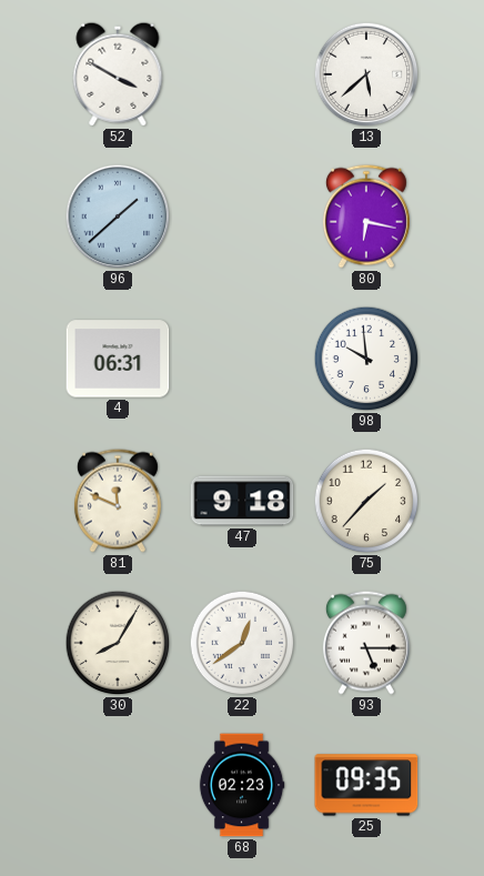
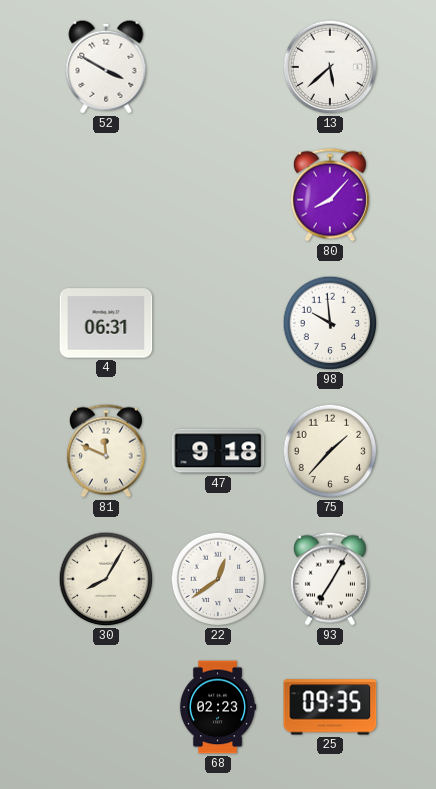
96: 1:38 -> none
80: 6:17 -> 8:07
93: 5:15 -> 7:05
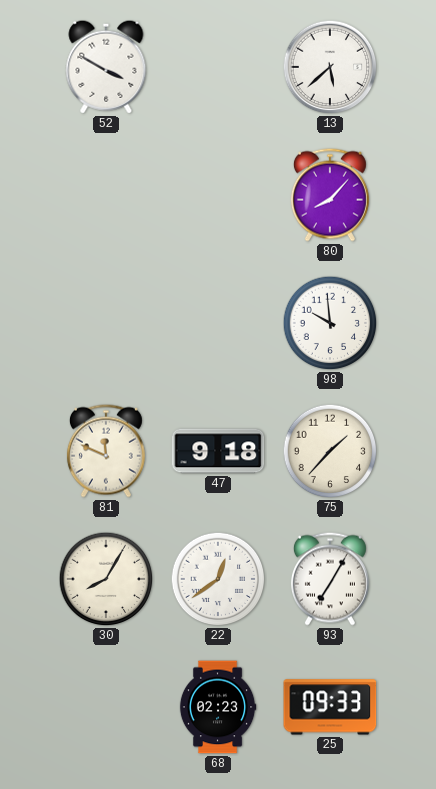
4: 06:31 -> none
25: 09:35 -> 09:33
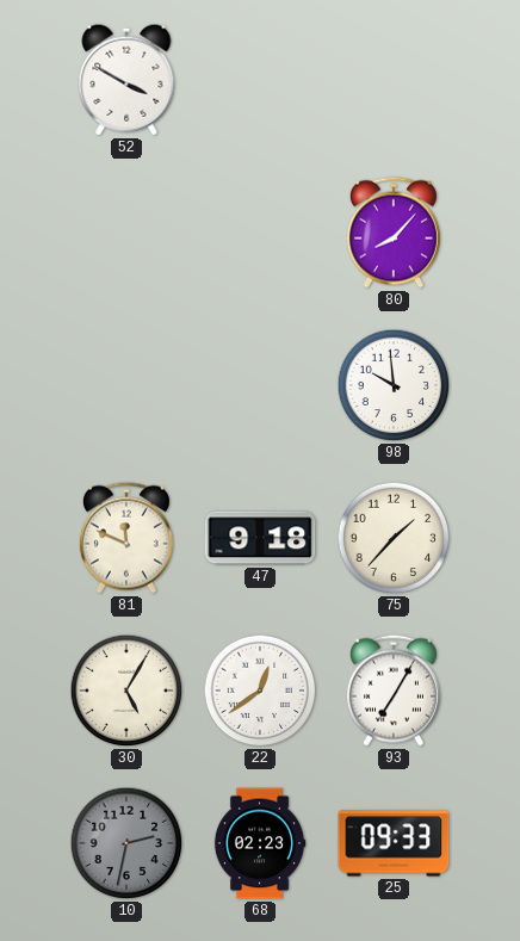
13: 5:38 -> none
30: 8:05 -> 5:05
10: none -> 2:32
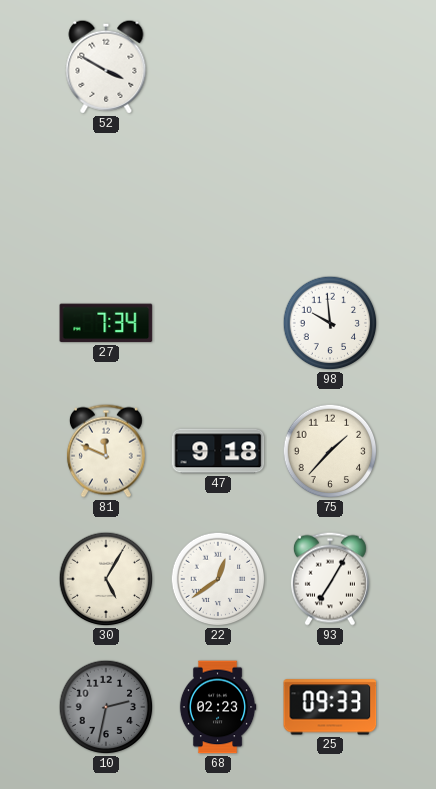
80: 8:07 -> none
27: none -> 7:34
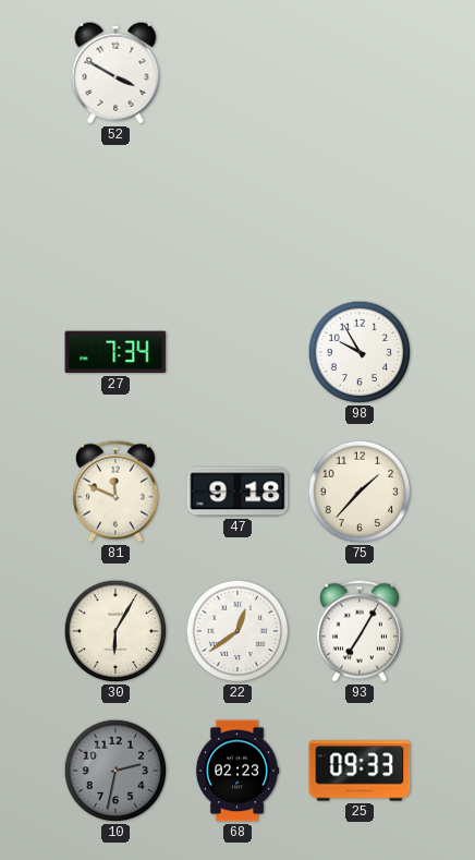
98: 9:59 -> 9:55
30: 5:05 -> 6:05
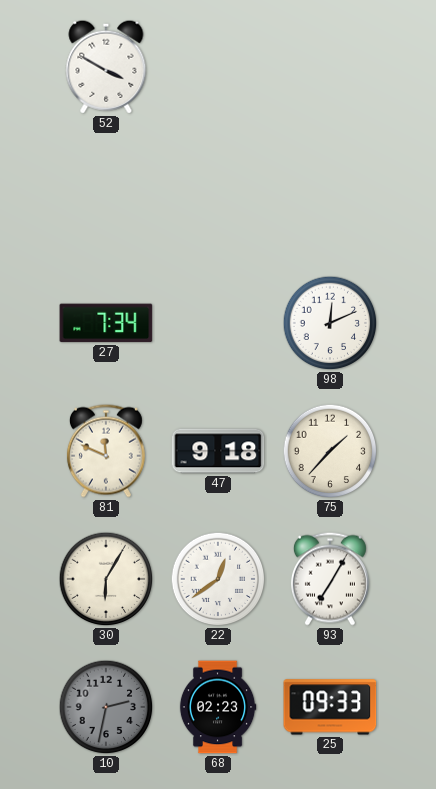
98: 9:55 -> 12:11
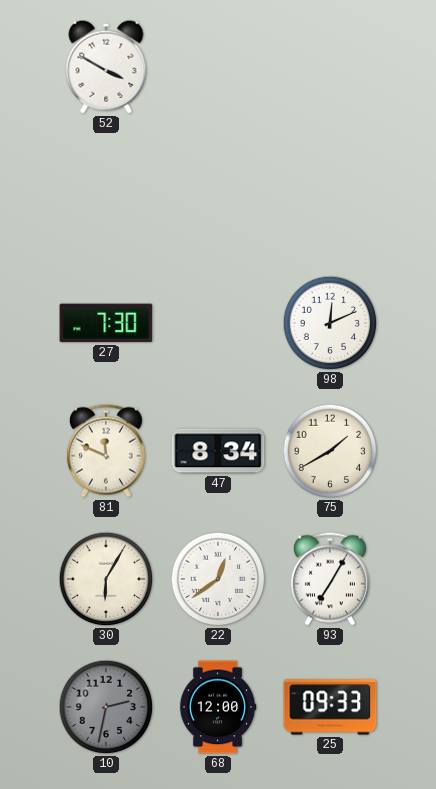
27: 7:34 -> 7:30
47: 9:18 -> 8:34
75: 1:37 -> 1:40
68: 02:23 -> 12:00
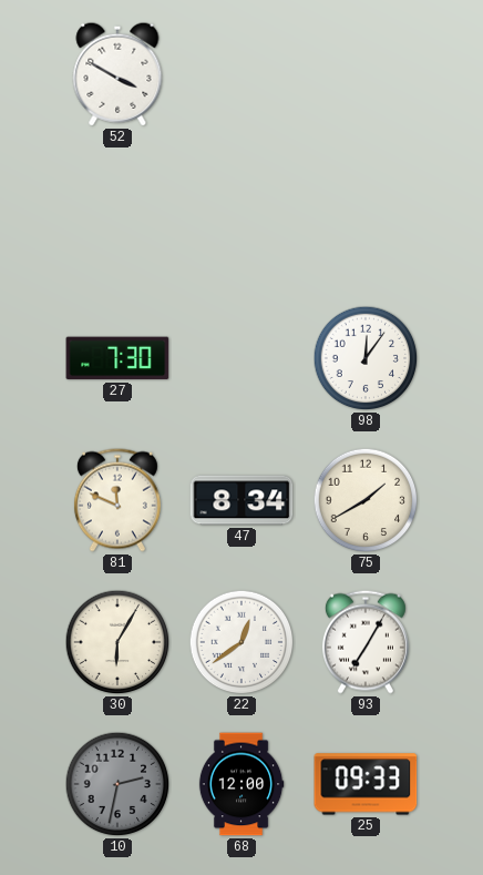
98: 12:11 -> 12:06
